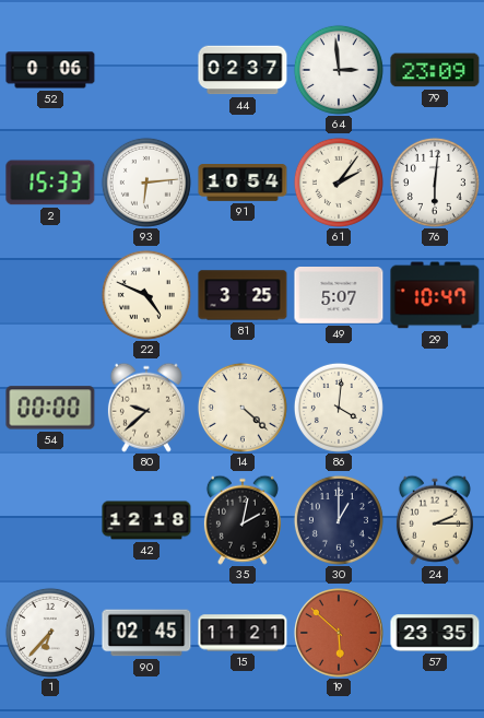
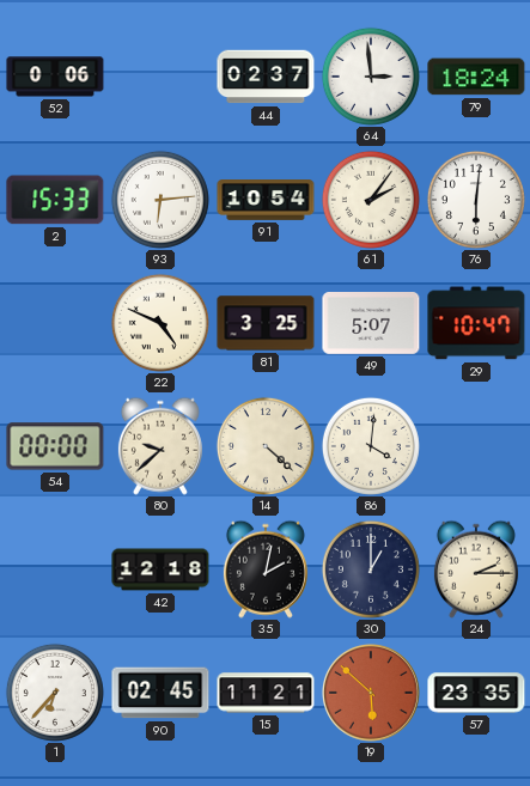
79: 23:09 -> 18:24
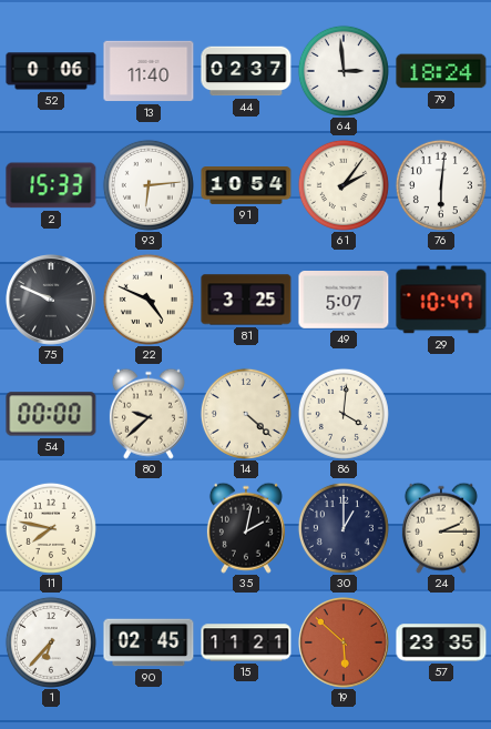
13: none -> 11:40
75: none -> 9:49
11: none -> 7:47
42: 12:18 -> none
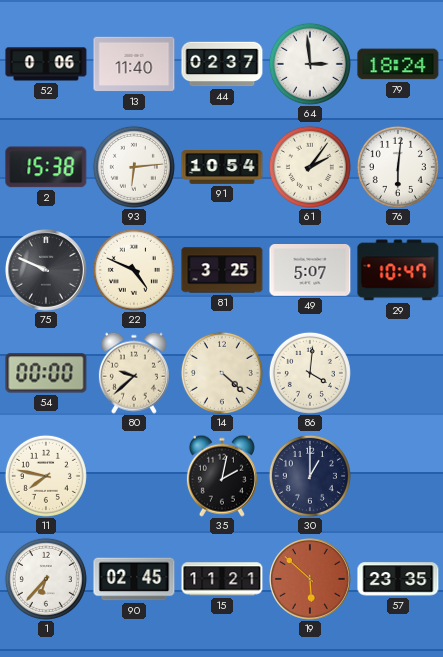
2: 15:33 -> 15:38
24: 2:15 -> none
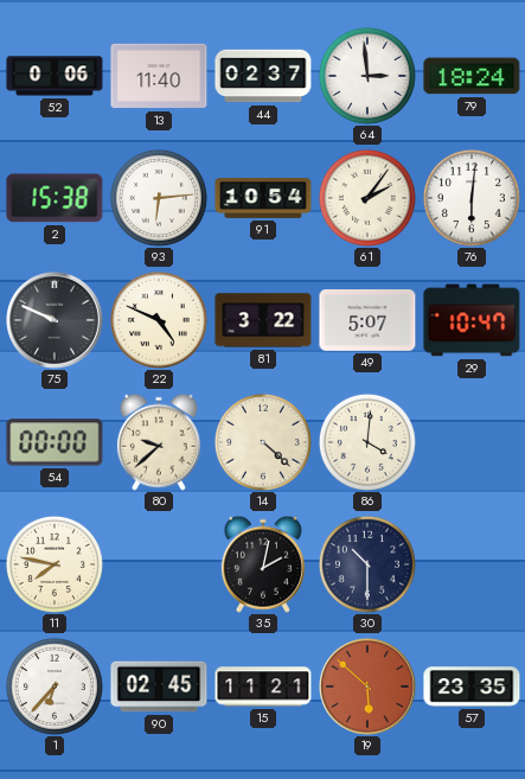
81: 3:25 -> 3:22
30: 1:00 -> 10:30
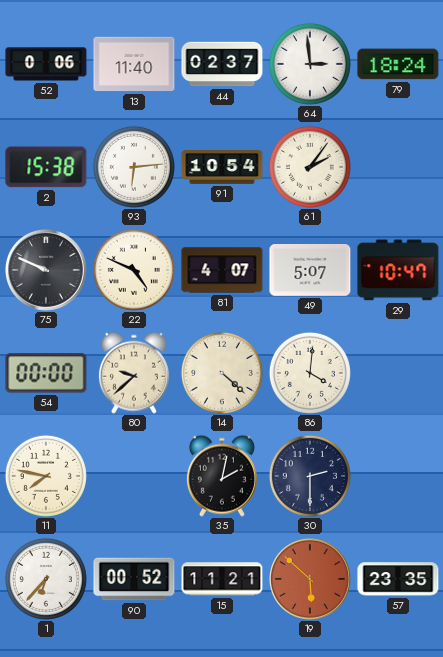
76: 6:01 -> none
81: 3:22 -> 4:07
30: 10:30 -> 2:30
90: 02:45 -> 00:52
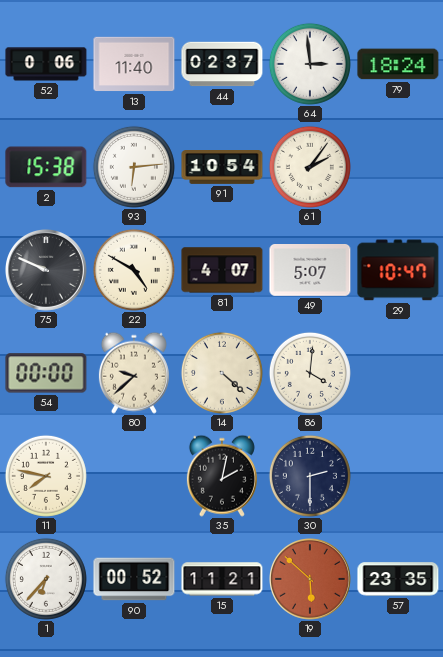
22: 4:49 -> 4:50
